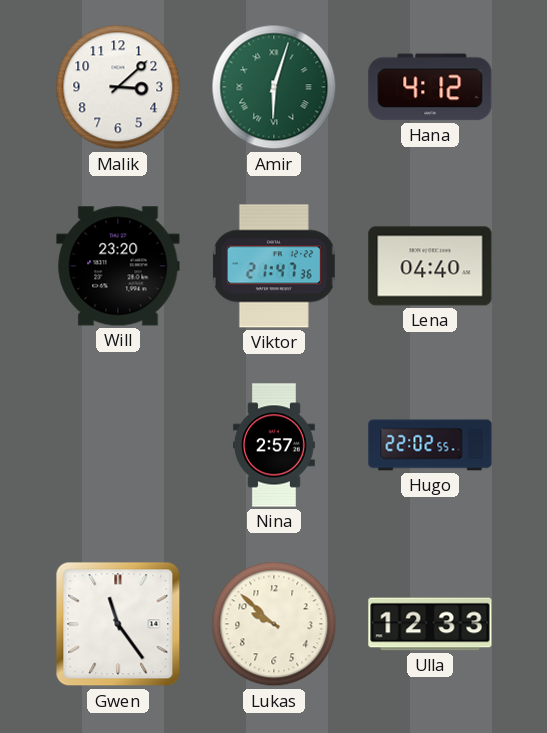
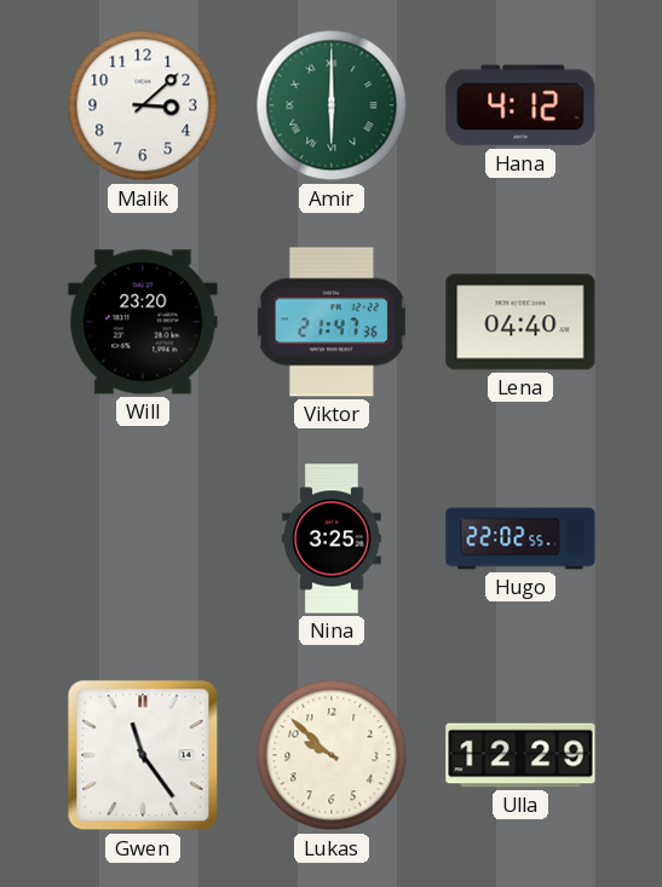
Amir: 6:03 -> 6:00
Nina: 2:57 -> 3:25
Ulla: 12:33 -> 12:29
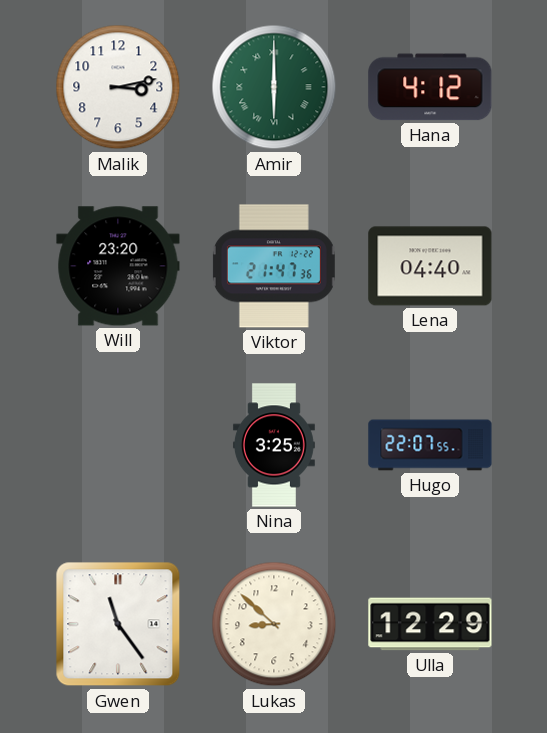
Malik: 3:08 -> 3:13
Hugo: 22:02 -> 22:07
Lukas: 9:52 -> 8:52
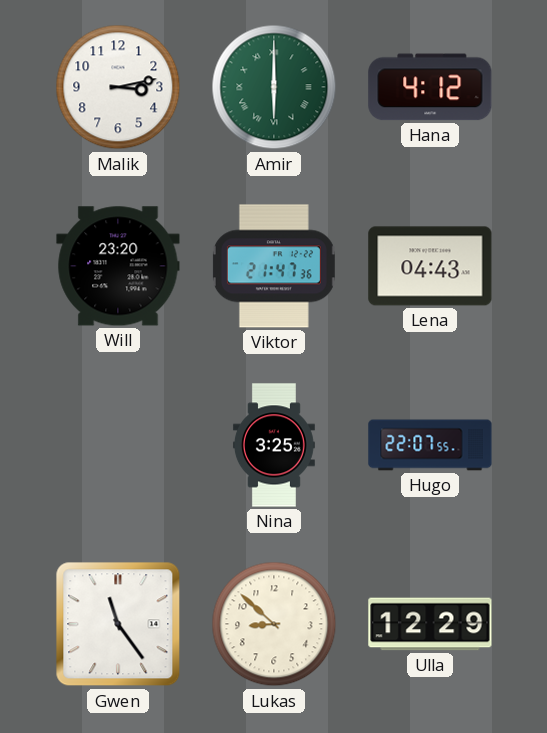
Lena: 04:40 -> 04:43
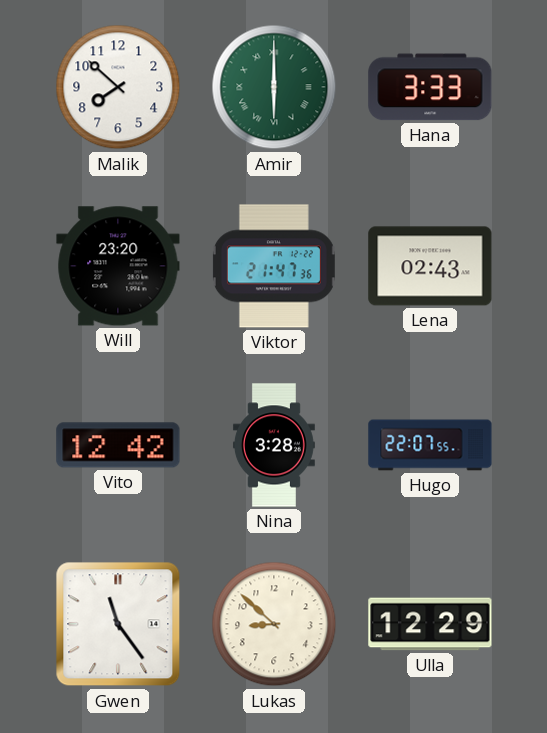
Malik: 3:13 -> 7:52
Hana: 4:12 -> 3:33
Lena: 04:43 -> 02:43
Vito: none -> 12:42
Nina: 3:25 -> 3:28
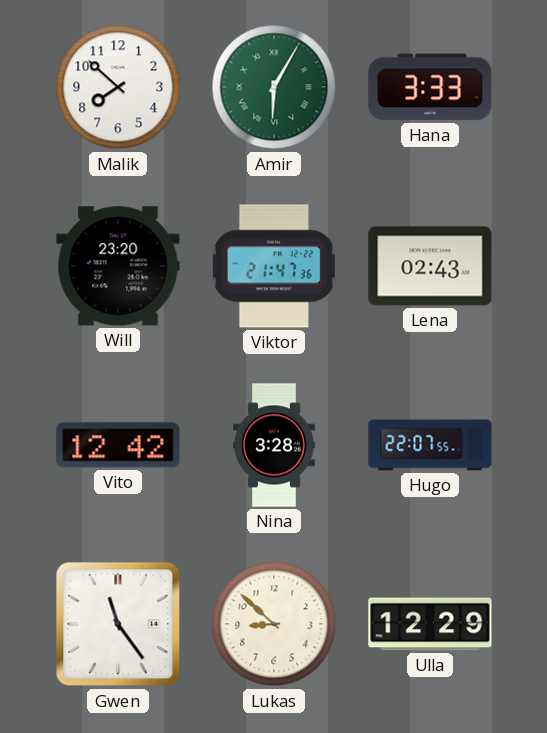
Amir: 6:00 -> 6:05
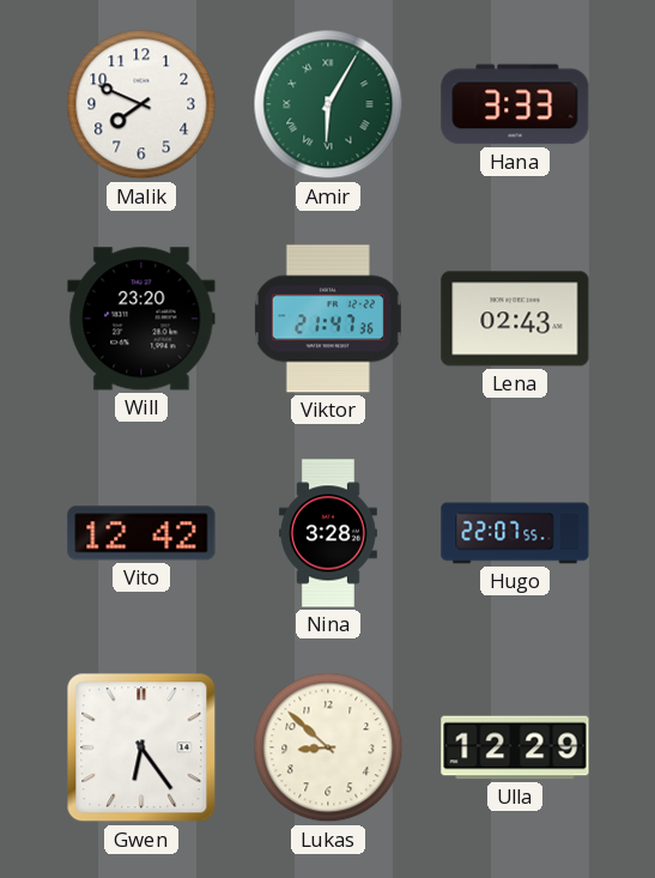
Malik: 7:52 -> 7:49
Gwen: 11:24 -> 6:24
